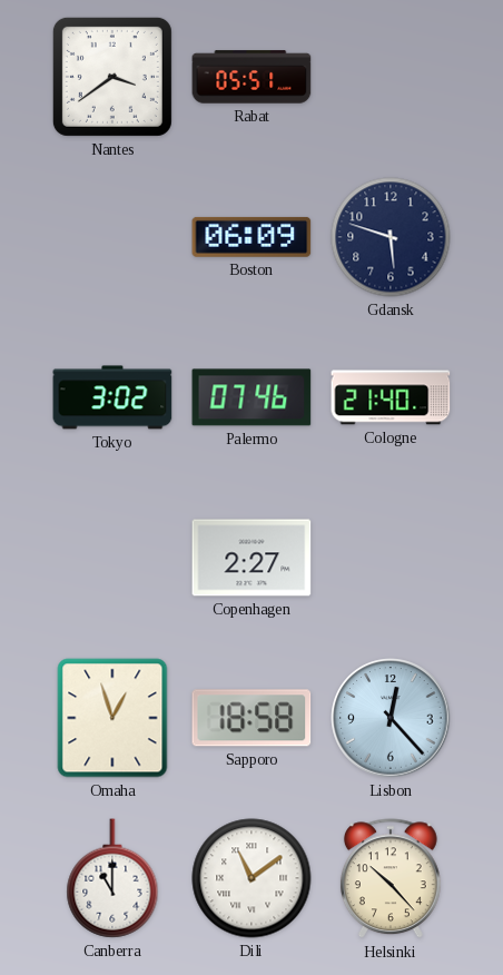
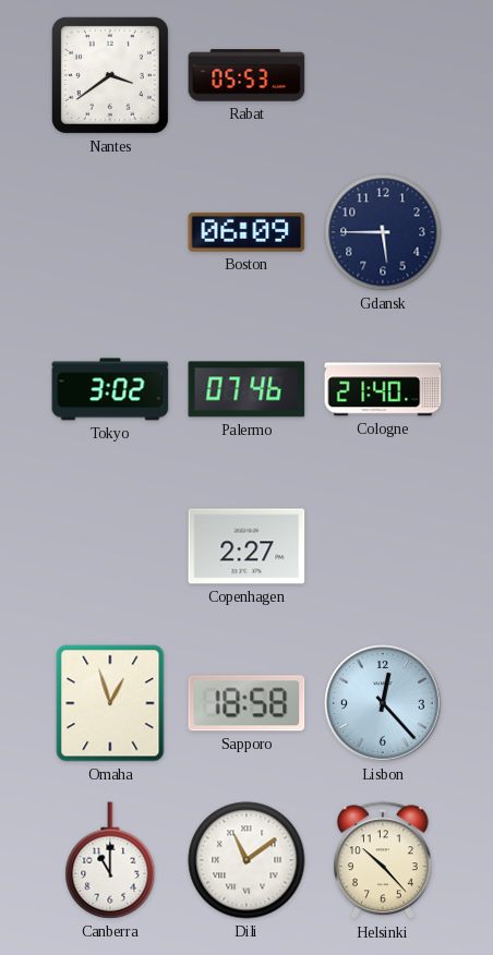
Rabat: 05:51 -> 05:53
Gdansk: 5:48 -> 5:45
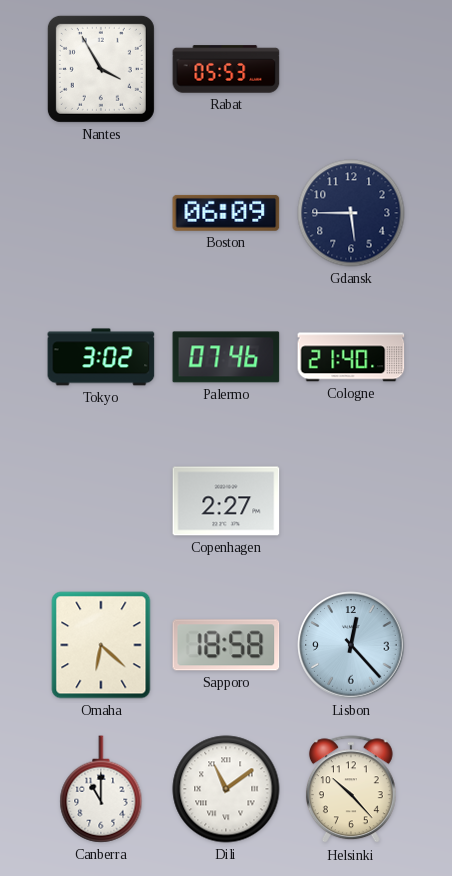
Nantes: 3:39 -> 3:55
Omaha: 12:57 -> 6:22
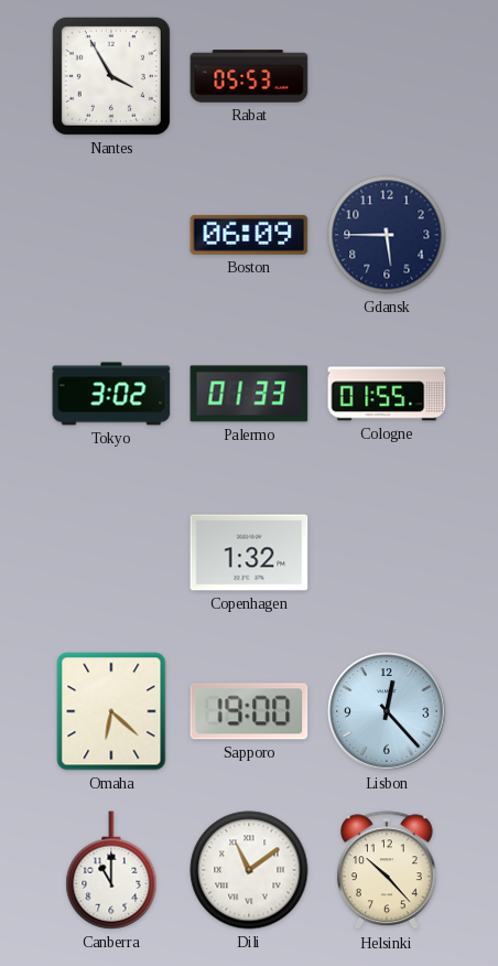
Palermo: 07:46 -> 01:33
Cologne: 21:40 -> 01:55
Copenhagen: 2:27 -> 1:32
Sapporo: 18:58 -> 19:00
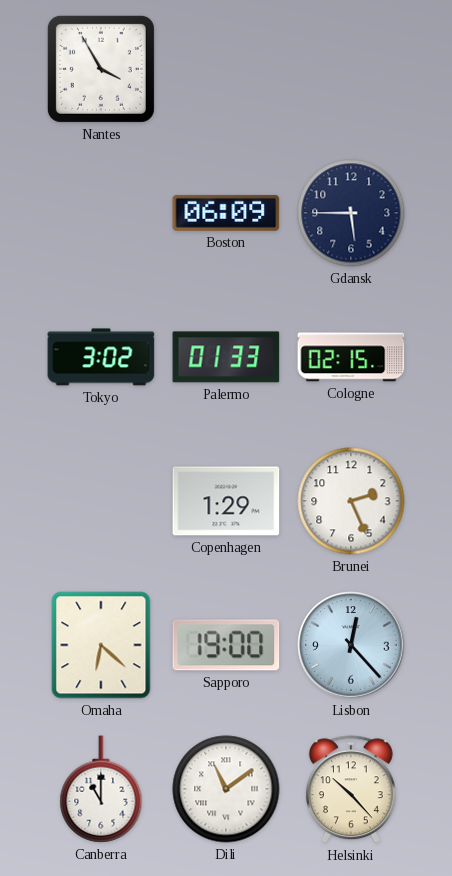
Rabat: 05:53 -> none
Cologne: 01:55 -> 02:15
Copenhagen: 1:32 -> 1:29
Brunei: none -> 2:26
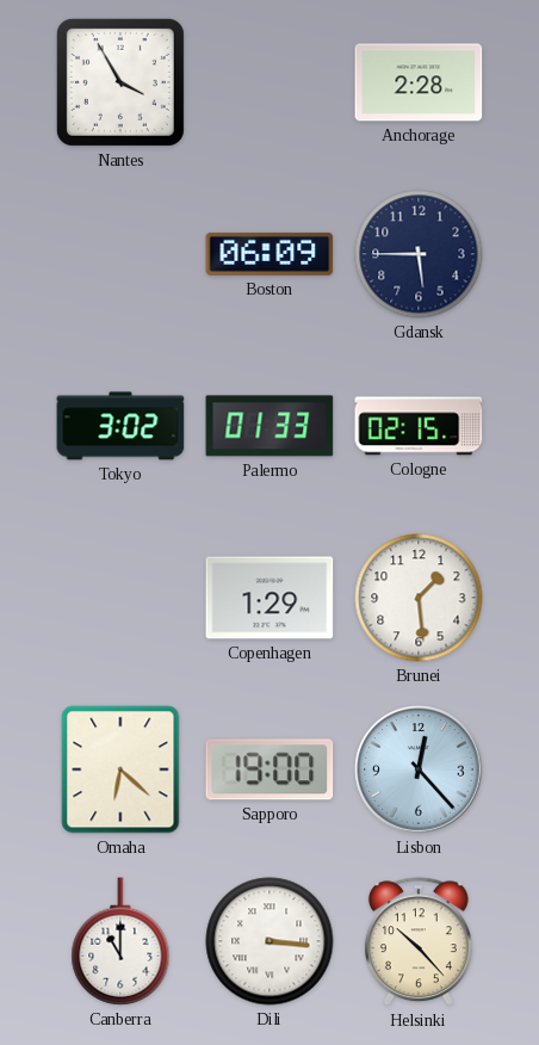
Anchorage: none -> 2:28
Brunei: 2:26 -> 1:29
Dili: 11:09 -> 3:16
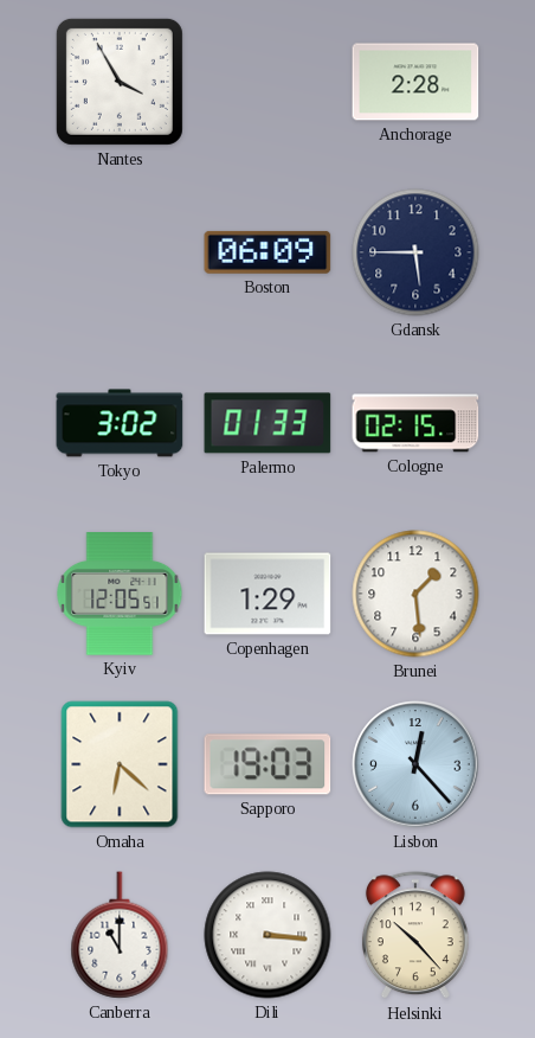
Kyiv: none -> 12:05
Sapporo: 19:00 -> 19:03
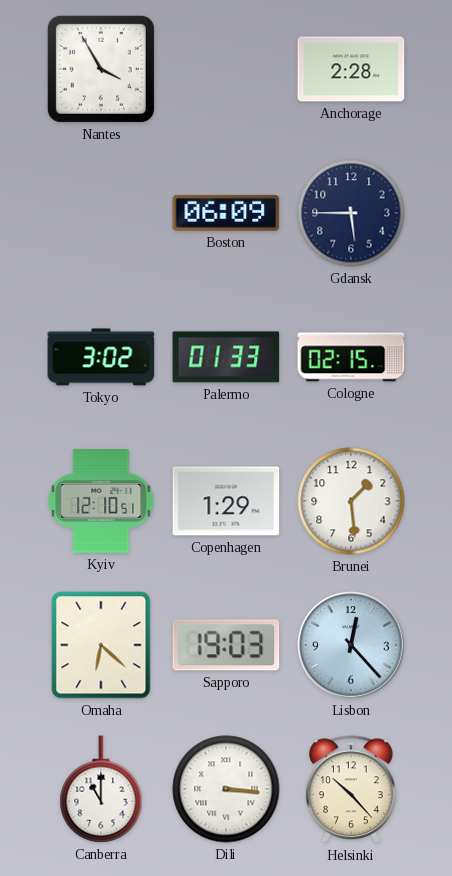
Kyiv: 12:05 -> 12:10
